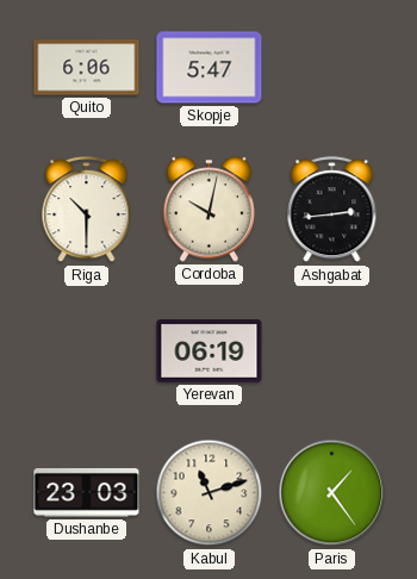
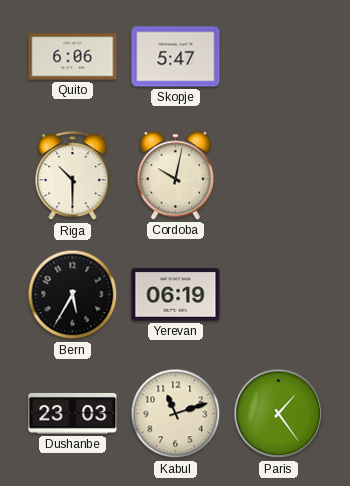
Ashgabat: 2:44 -> none
Bern: none -> 5:35
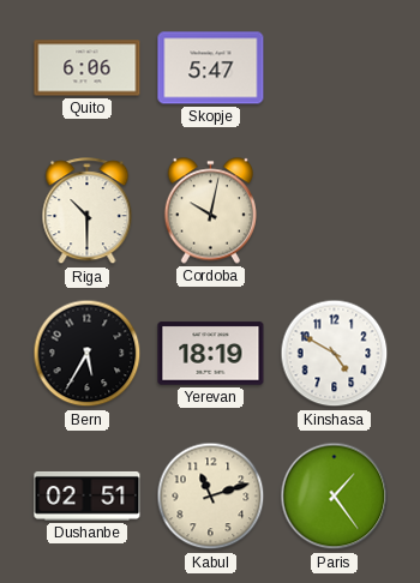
Yerevan: 06:19 -> 18:19
Kinshasa: none -> 4:50
Dushanbe: 23:03 -> 02:51
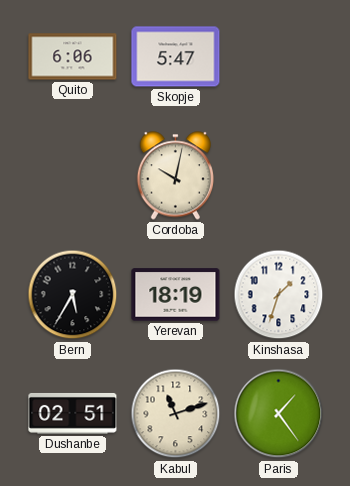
Riga: 10:30 -> none
Kinshasa: 4:50 -> 1:33
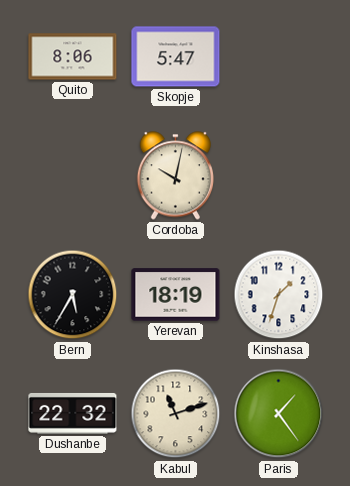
Quito: 6:06 -> 8:06
Dushanbe: 02:51 -> 22:32
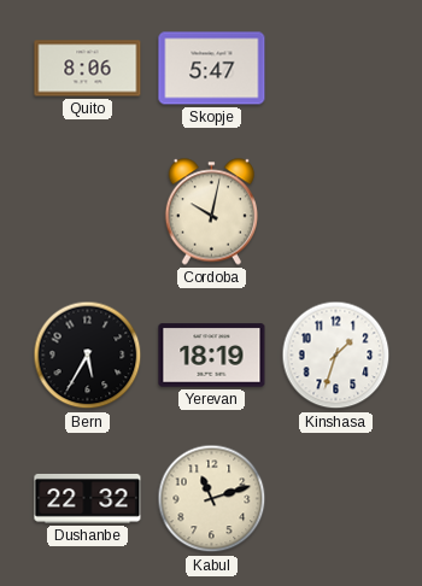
Paris: 1:24 -> none
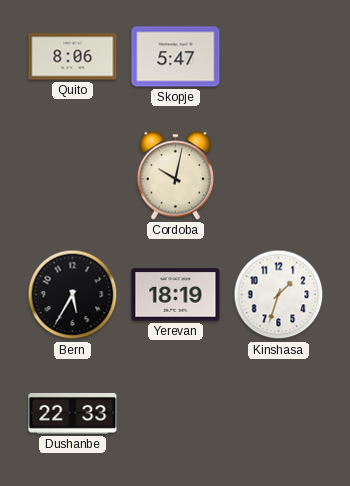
Dushanbe: 22:32 -> 22:33
Kabul: 11:12 -> none
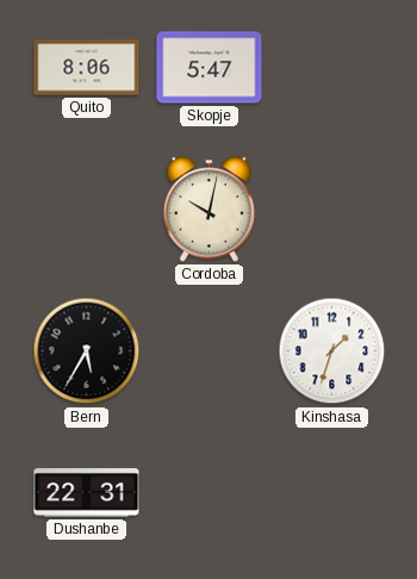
Yerevan: 18:19 -> none
Dushanbe: 22:33 -> 22:31
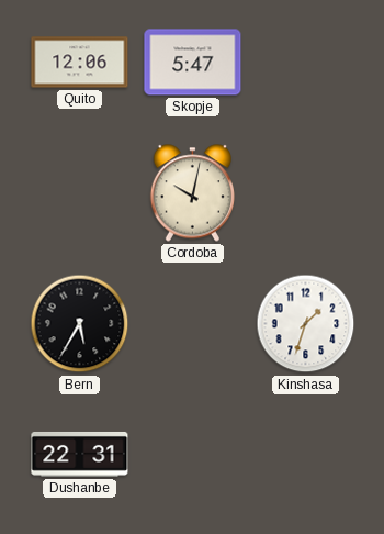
Quito: 8:06 -> 12:06
